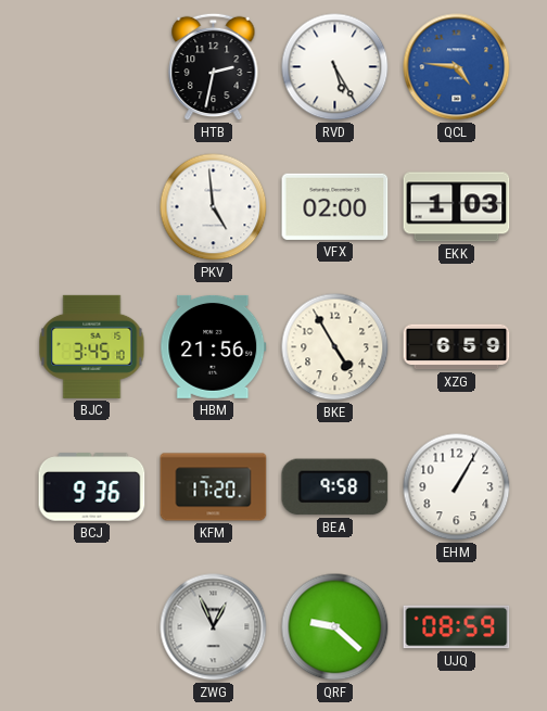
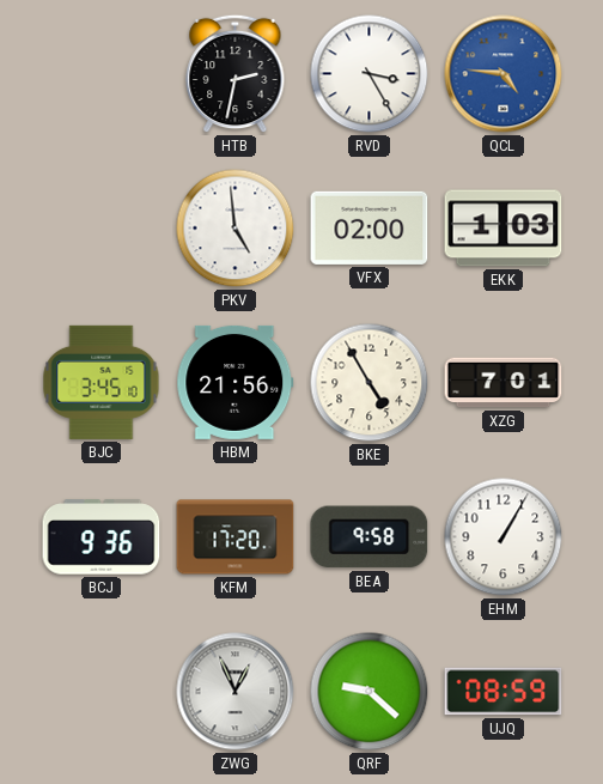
RVD: 5:25 -> 3:25
XZG: 6:59 -> 7:01
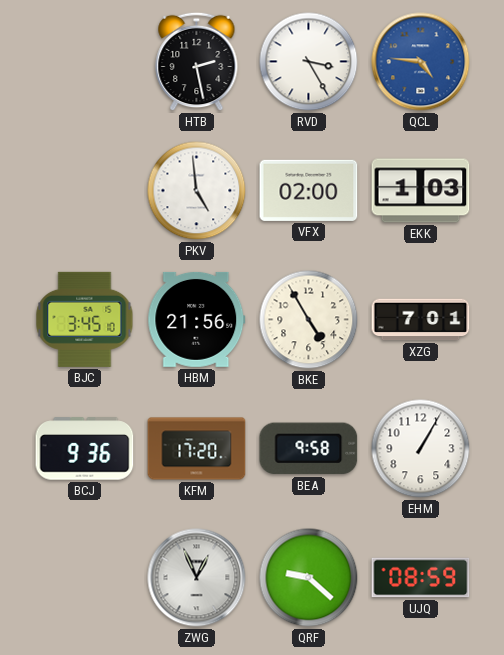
HTB: 2:32 -> 2:28
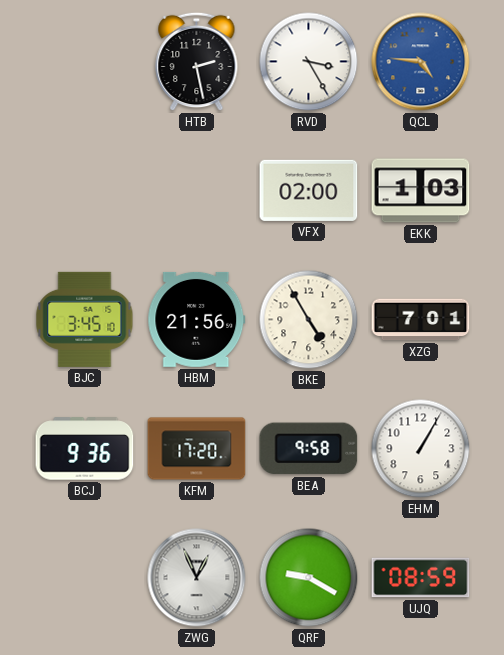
PKV: 4:59 -> none
QRF: 9:22 -> 9:20
